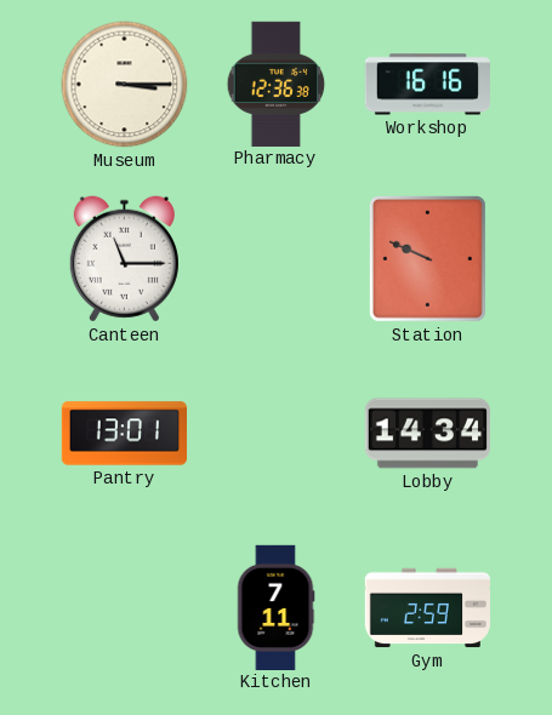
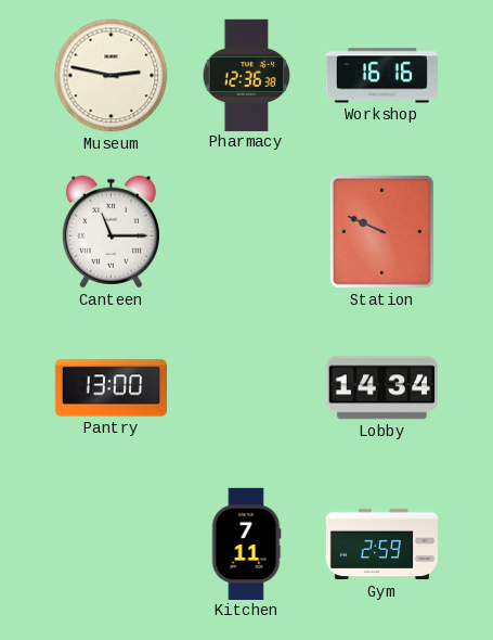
Museum: 3:15 -> 2:47
Pantry: 13:01 -> 13:00
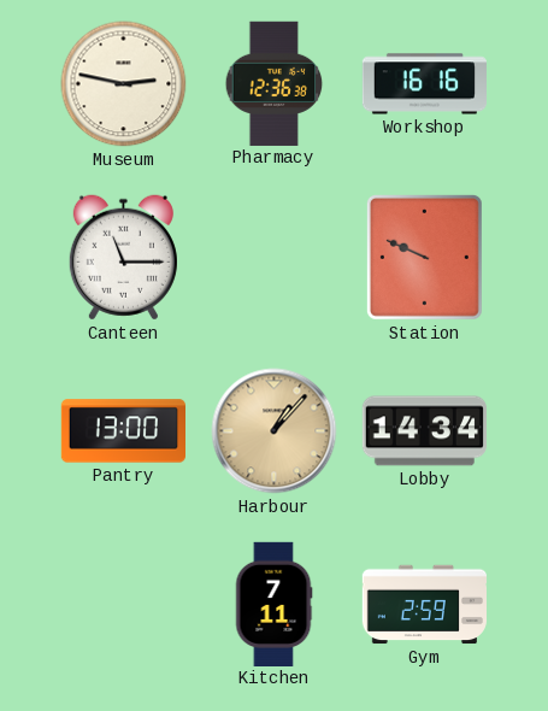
Harbour: none -> 1:07
